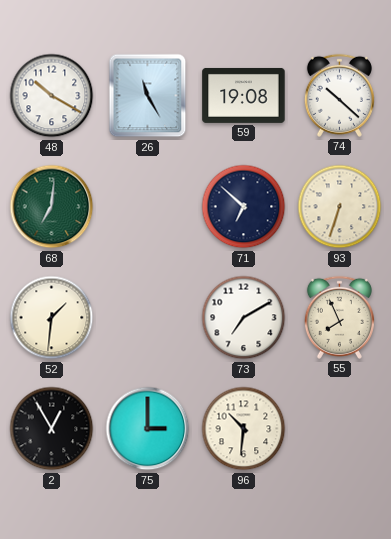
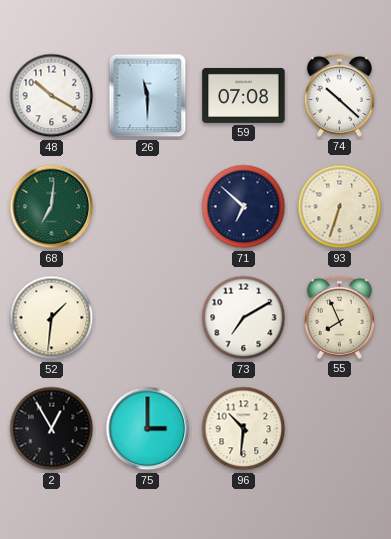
26: 11:25 -> 11:30
59: 19:08 -> 07:08
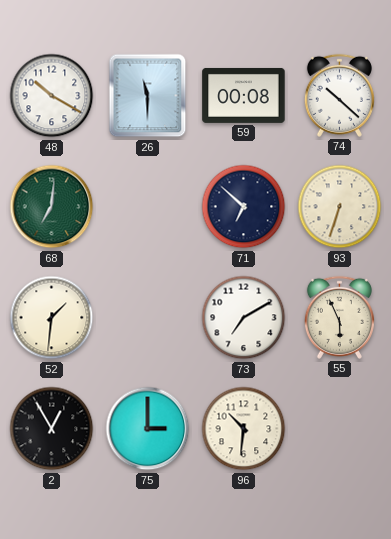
59: 07:08 -> 00:08
55: 7:56 -> 5:56
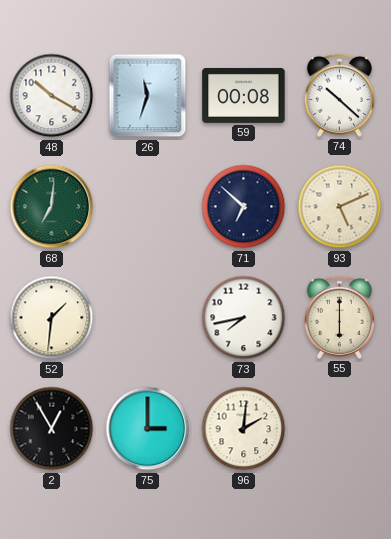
26: 11:30 -> 11:33
93: 6:33 -> 5:11
73: 7:10 -> 7:43
55: 5:56 -> 6:00
96: 10:31 -> 2:01
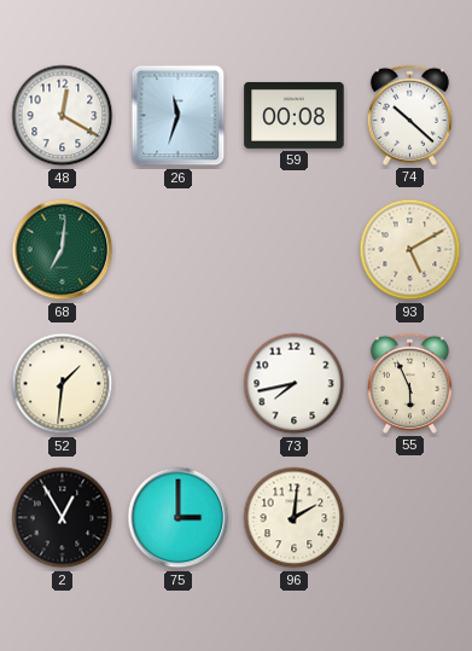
48: 10:20 -> 12:20
71: 6:52 -> none
93: 5:11 -> 5:10
55: 6:00 -> 5:56
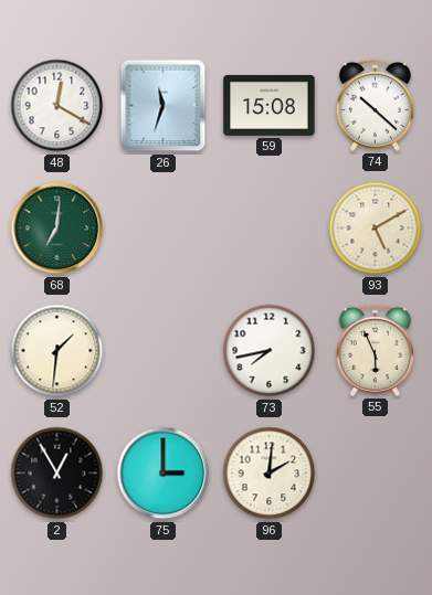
59: 00:08 -> 15:08
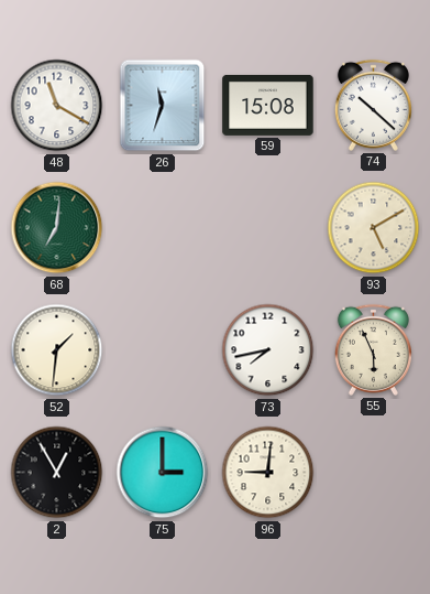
48: 12:20 -> 11:20
96: 2:01 -> 9:01
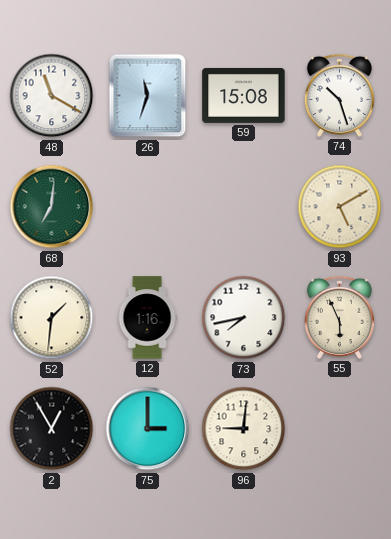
74: 10:22 -> 10:27
12: none -> 1:16
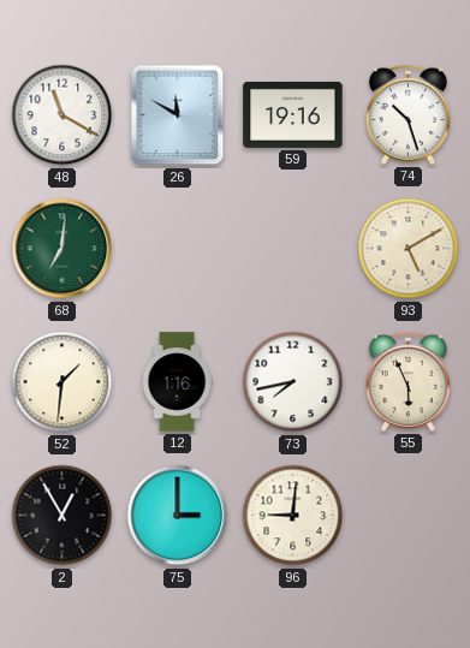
26: 11:33 -> 11:50
59: 15:08 -> 19:16
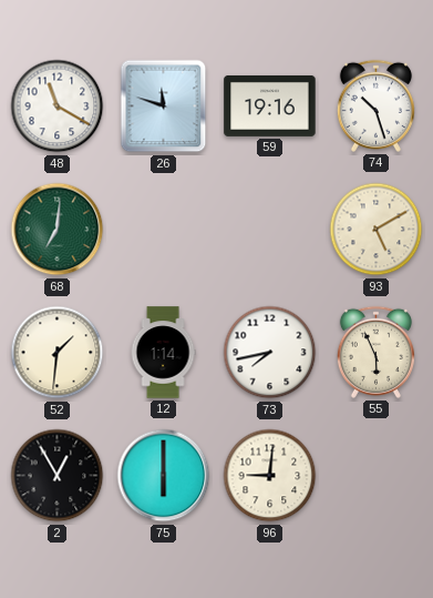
26: 11:50 -> 11:48
12: 1:16 -> 1:14
75: 3:00 -> 6:00
